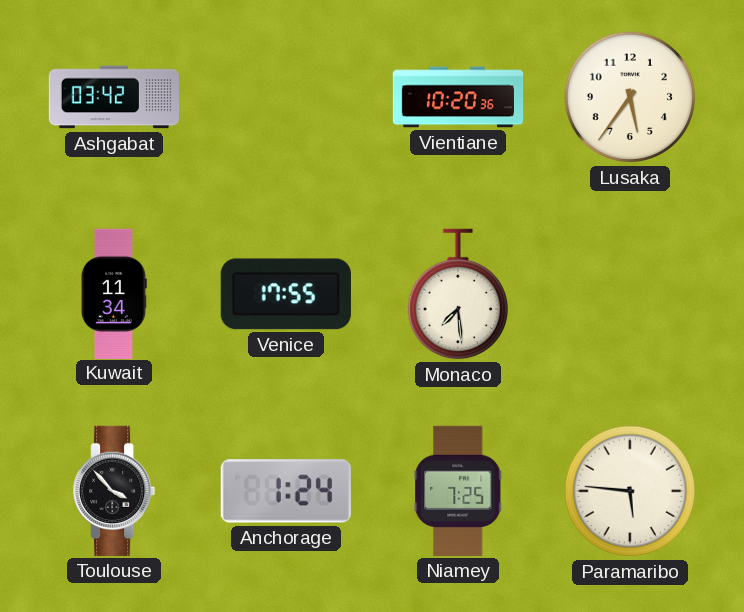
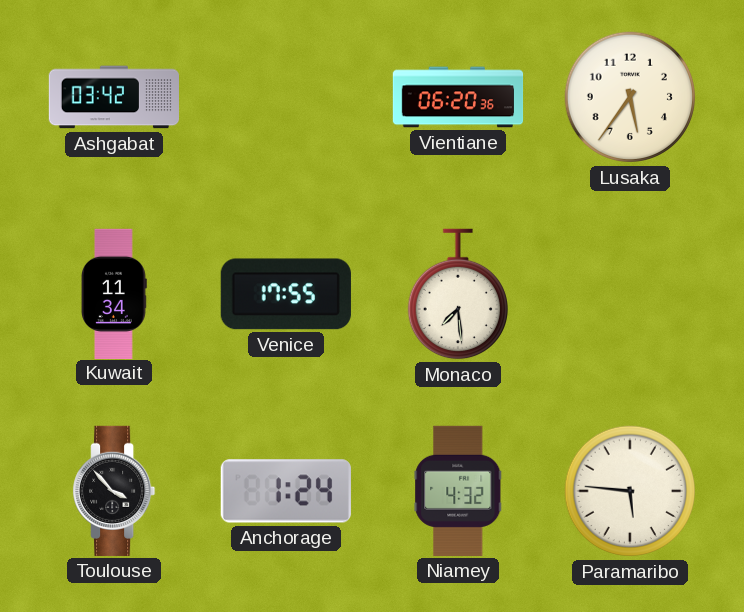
Vientiane: 10:20 -> 06:20
Niamey: 7:25 -> 4:32
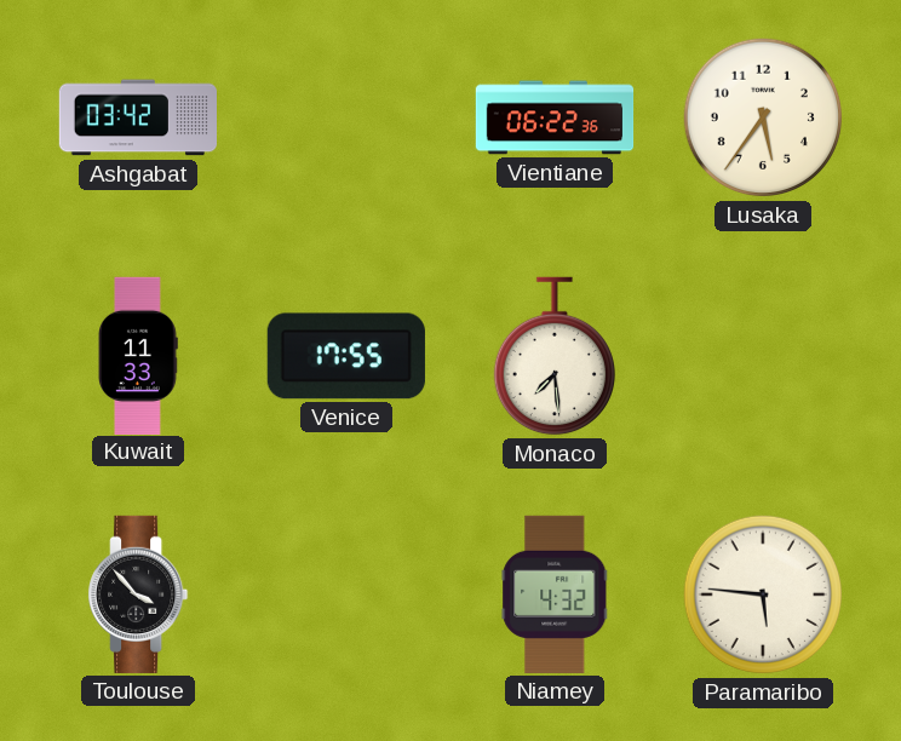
Vientiane: 06:20 -> 06:22
Kuwait: 11:34 -> 11:33
Anchorage: 1:24 -> none
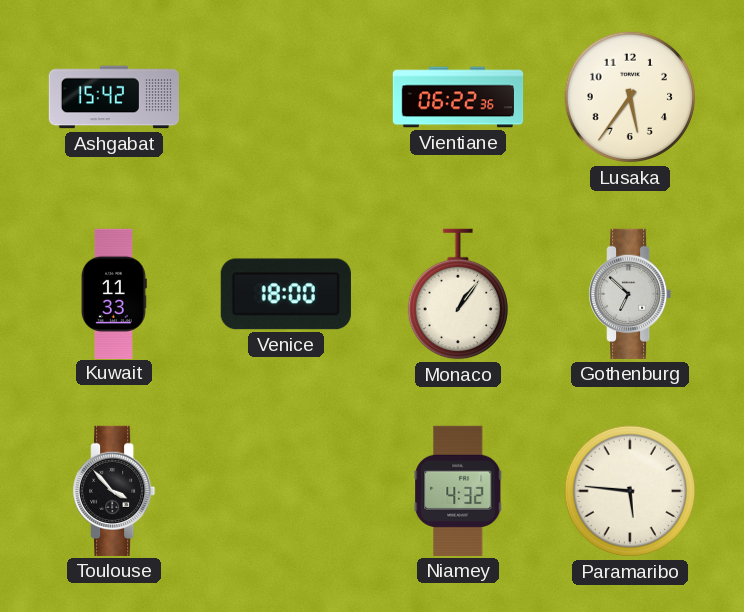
Ashgabat: 03:42 -> 15:42
Venice: 17:55 -> 18:00
Monaco: 7:29 -> 1:06
Gothenburg: none -> 6:52
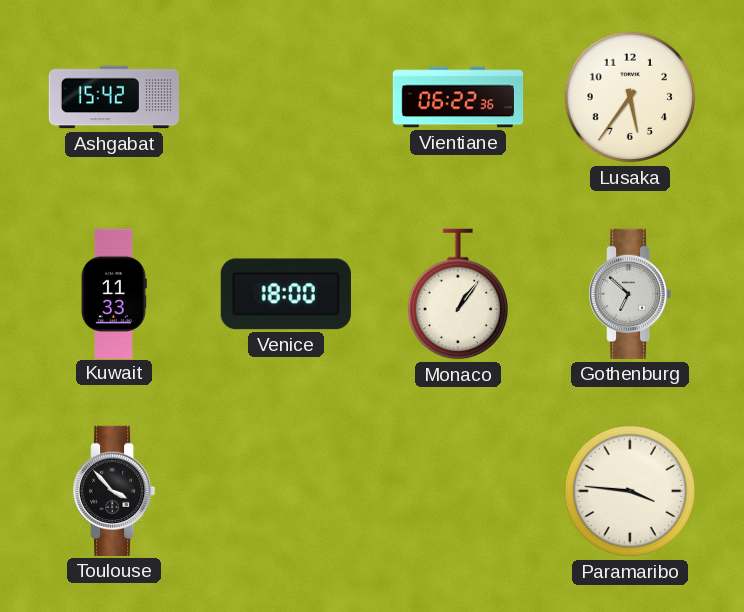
Niamey: 4:32 -> none
Paramaribo: 5:46 -> 3:46
